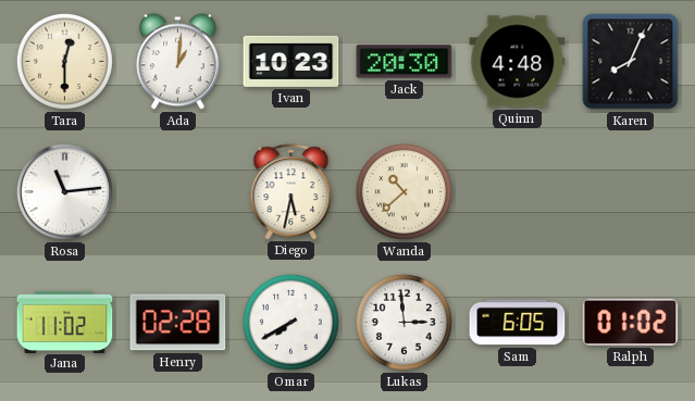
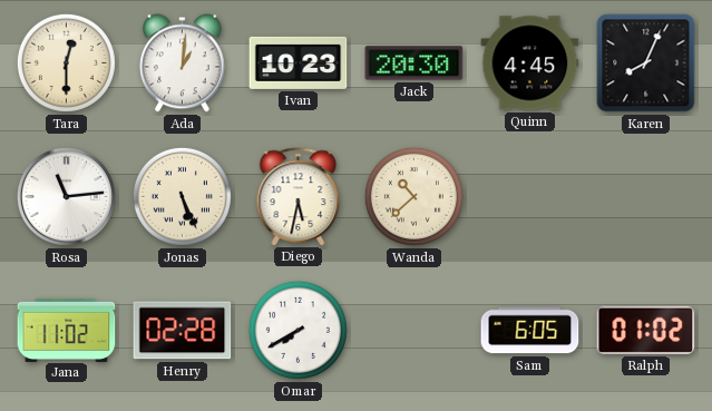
Quinn: 4:48 -> 4:45
Jonas: none -> 5:26
Lukas: 2:59 -> none
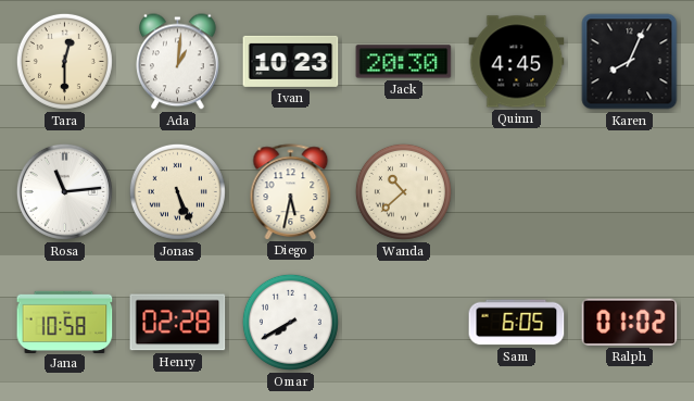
Jana: 11:02 -> 10:58
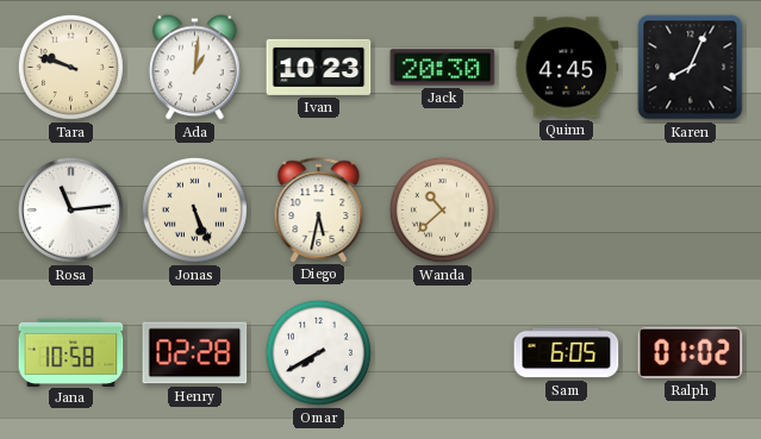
Tara: 12:30 -> 9:48
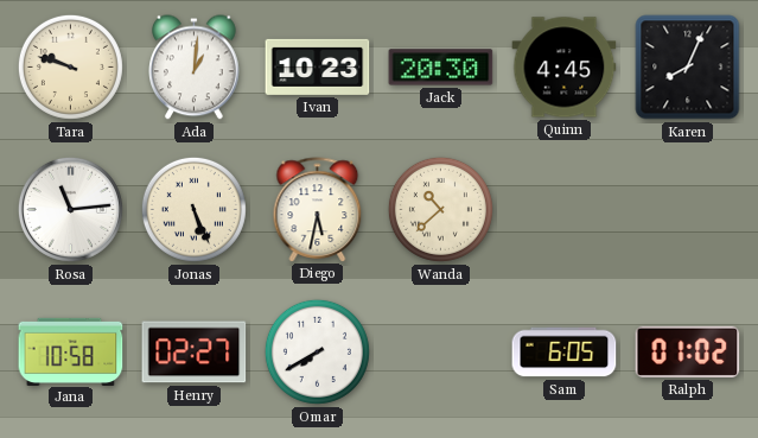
Henry: 02:28 -> 02:27
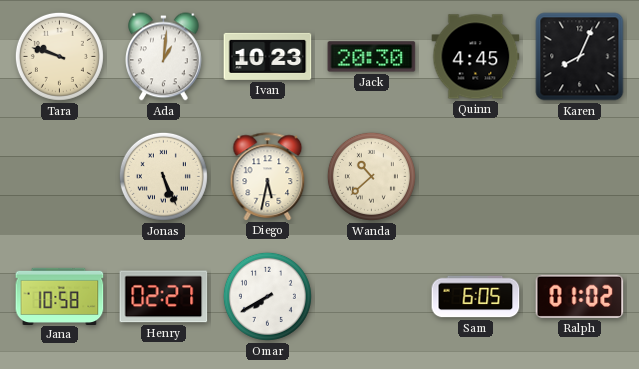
Rosa: 11:14 -> none
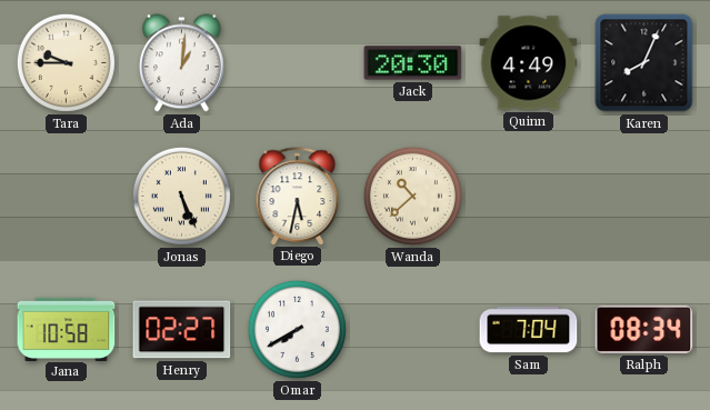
Tara: 9:48 -> 9:45
Ivan: 10:23 -> none
Quinn: 4:45 -> 4:49
Sam: 6:05 -> 7:04
Ralph: 01:02 -> 08:34
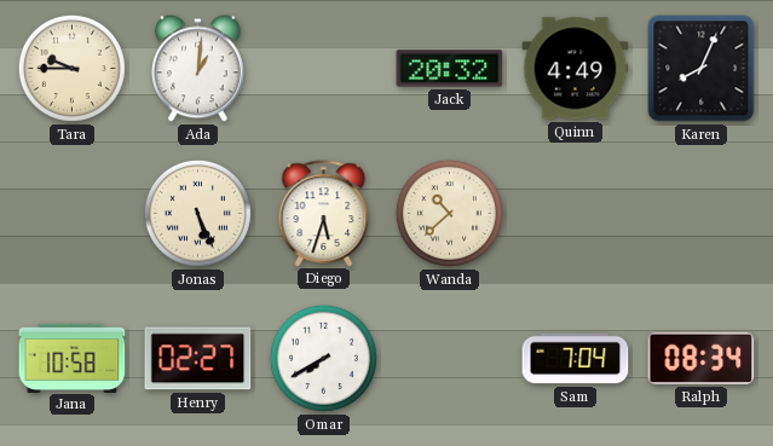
Jack: 20:30 -> 20:32
Diego: 5:32 -> 5:33
